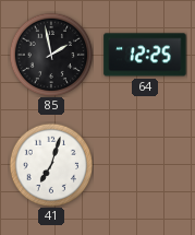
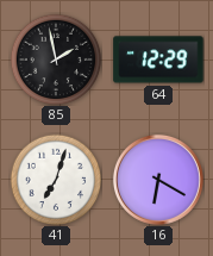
64: 12:25 -> 12:29
16: none -> 6:20
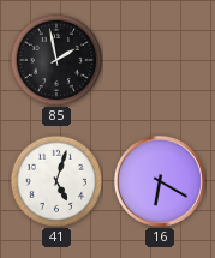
64: 12:29 -> none
41: 7:03 -> 5:03
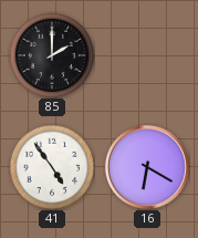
85: 1:58 -> 2:00
41: 5:03 -> 4:54
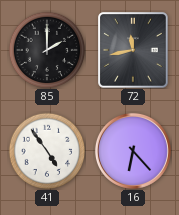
72: none -> 11:43
16: 6:20 -> 6:23
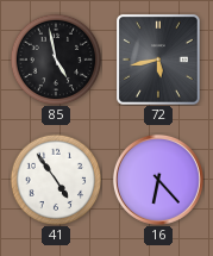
85: 2:00 -> 4:58
72: 11:43 -> 5:43
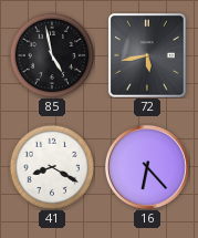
41: 4:54 -> 8:20
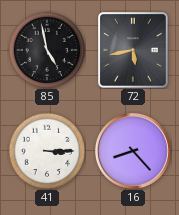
41: 8:20 -> 3:15
16: 6:23 -> 8:23
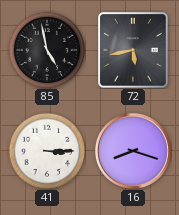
16: 8:23 -> 8:18
